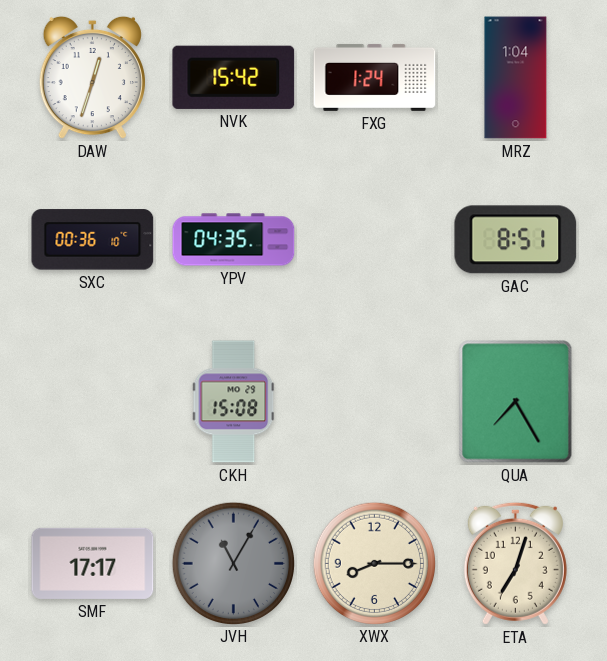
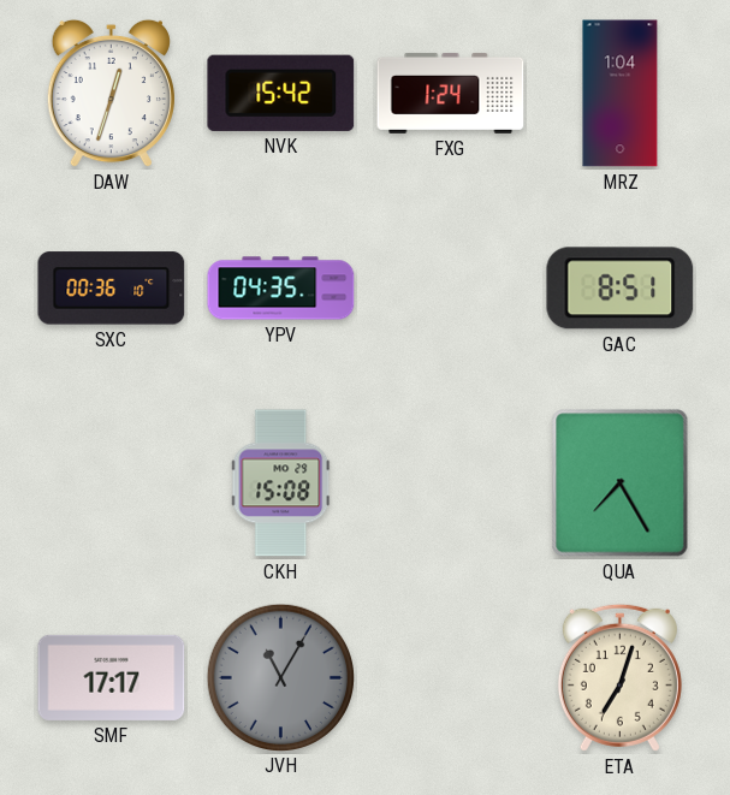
XWX: 8:15 -> none
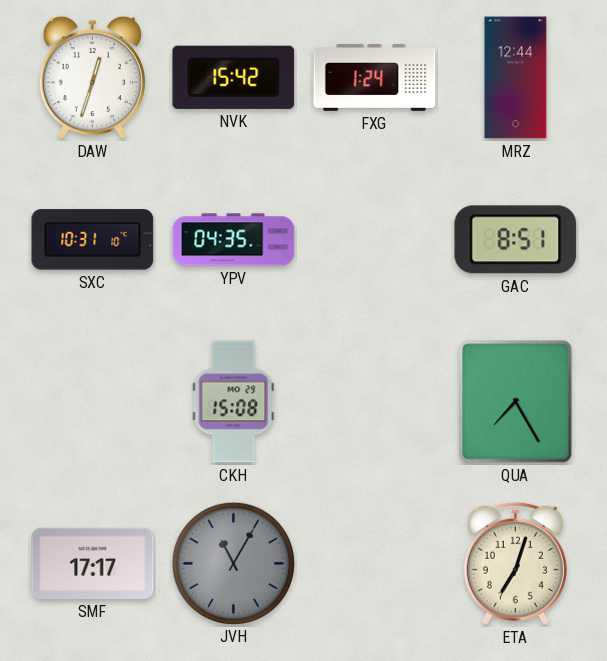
MRZ: 1:04 -> 12:44
SXC: 00:36 -> 10:31
